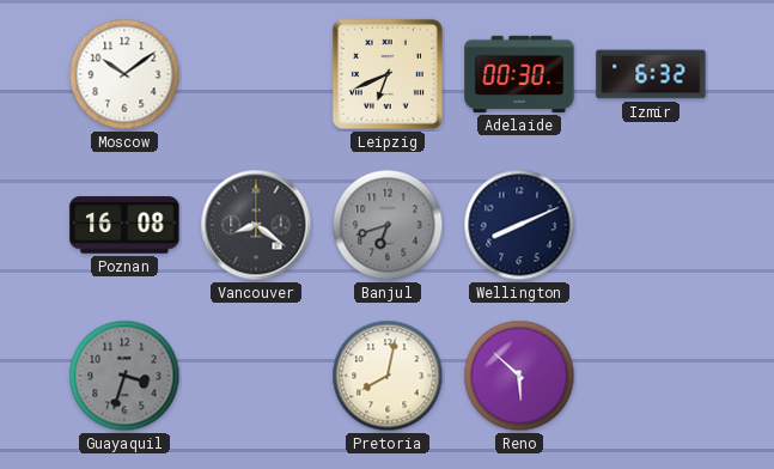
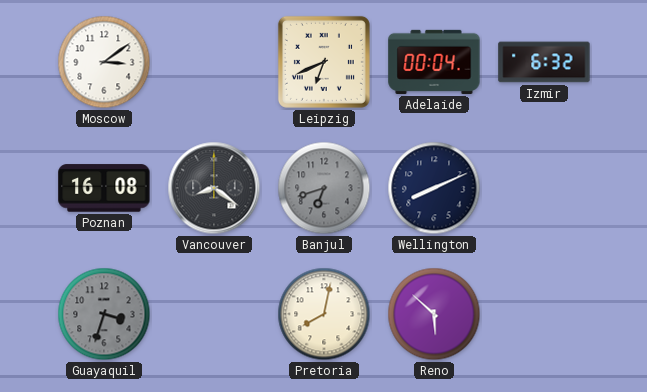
Moscow: 10:09 -> 3:09
Adelaide: 00:30 -> 00:04
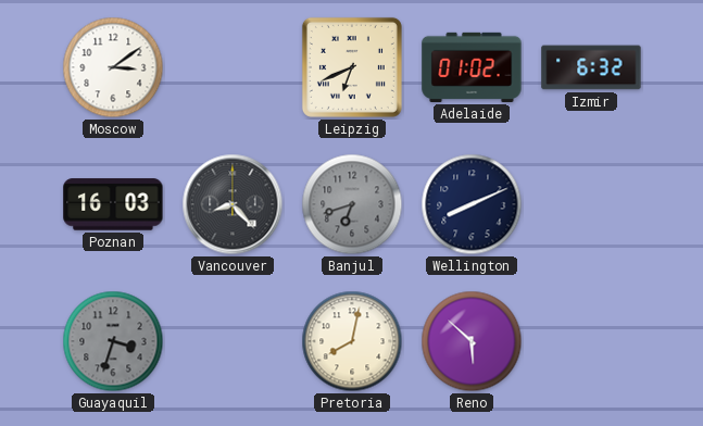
Adelaide: 00:04 -> 01:02
Poznan: 16:08 -> 16:03
Vancouver: 8:21 -> 8:23
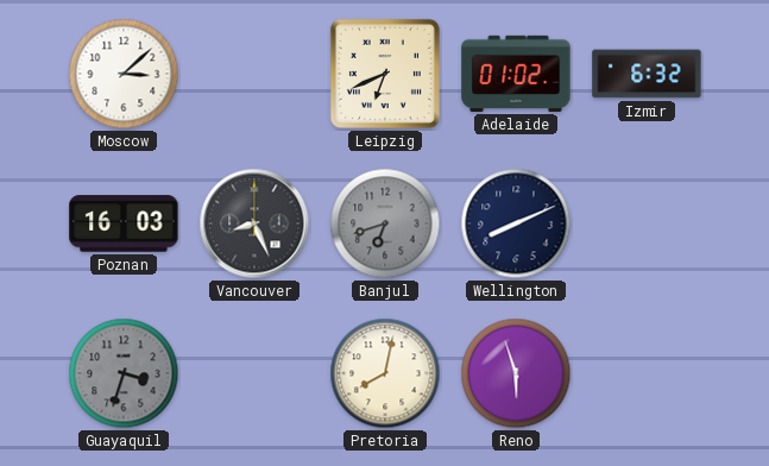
Moscow: 3:09 -> 3:08
Vancouver: 8:23 -> 8:26
Reno: 5:52 -> 5:57
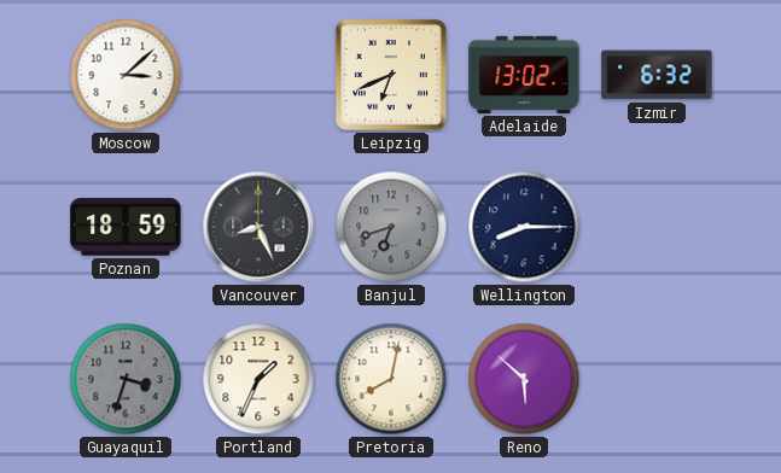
Adelaide: 01:02 -> 13:02
Poznan: 16:03 -> 18:59
Wellington: 8:11 -> 8:15
Portland: none -> 1:34
Reno: 5:57 -> 5:52
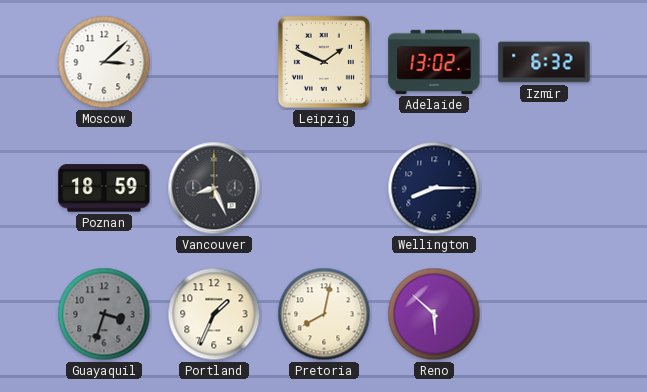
Leipzig: 6:41 -> 1:49
Banjul: 6:42 -> none
